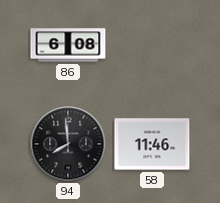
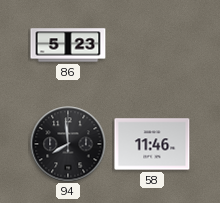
86: 6:08 -> 5:23
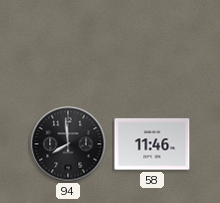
86: 5:23 -> none
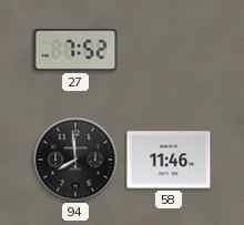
27: none -> 7:52
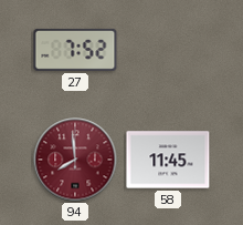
94 dial: black -> burgundy
58: 11:46 -> 11:45
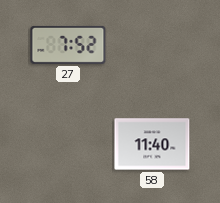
94: 7:59 -> none
58: 11:45 -> 11:40
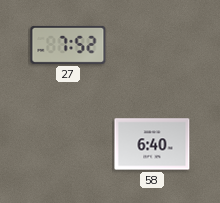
58: 11:40 -> 6:40
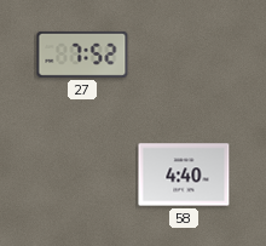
58: 6:40 -> 4:40
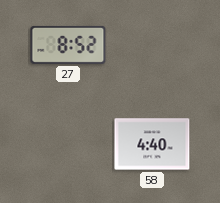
27: 7:52 -> 8:52
